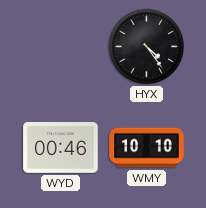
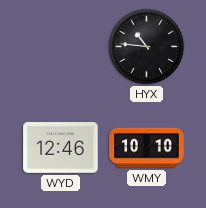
HYX: 4:24 -> 10:46
WYD: 00:46 -> 12:46
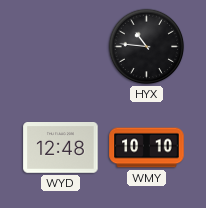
WYD: 12:46 -> 12:48
